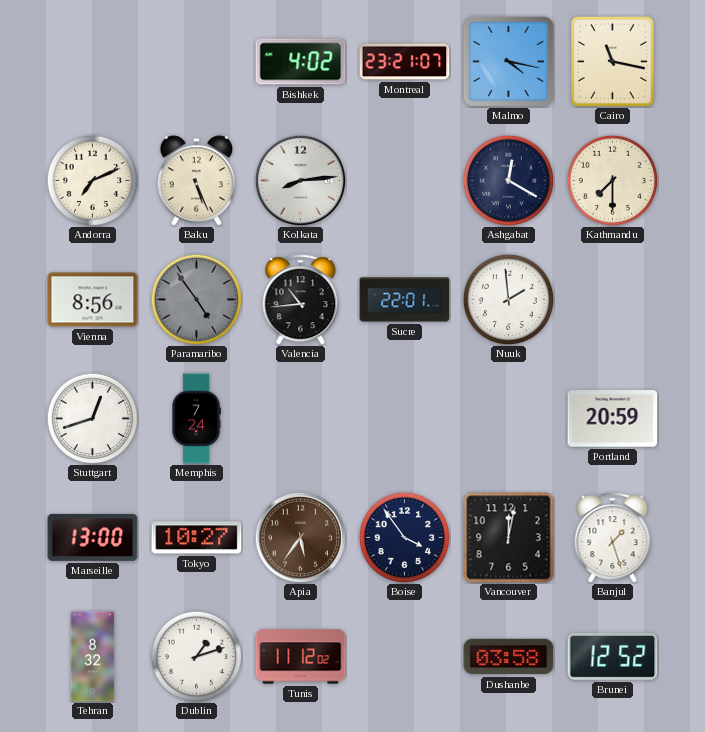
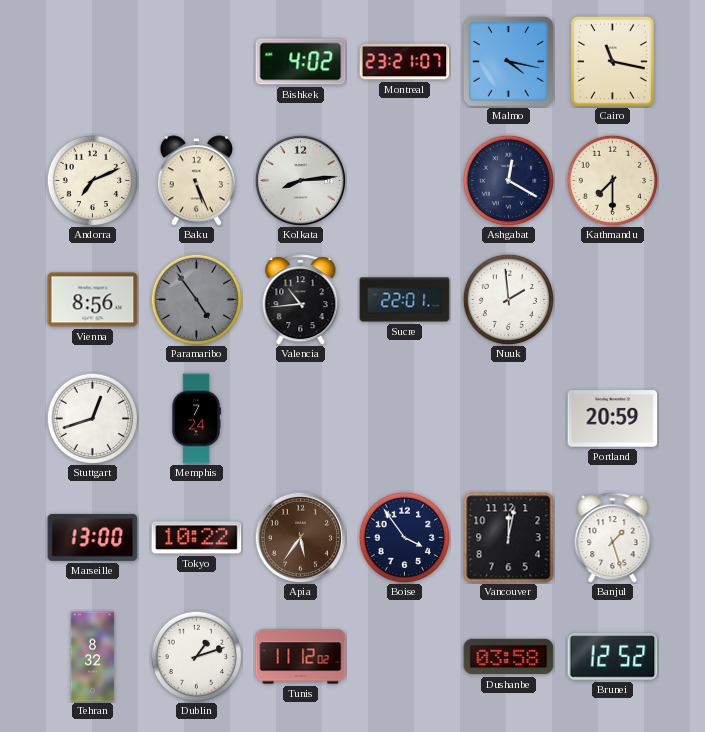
Tokyo: 10:27 -> 10:22
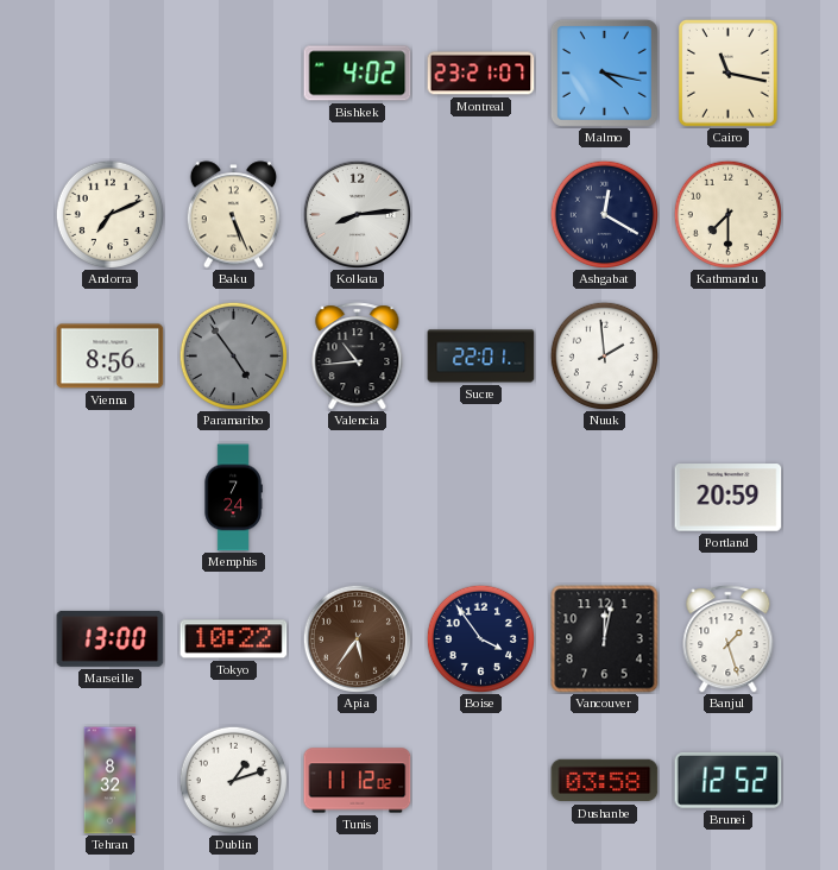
Stuttgart: 12:42 -> none
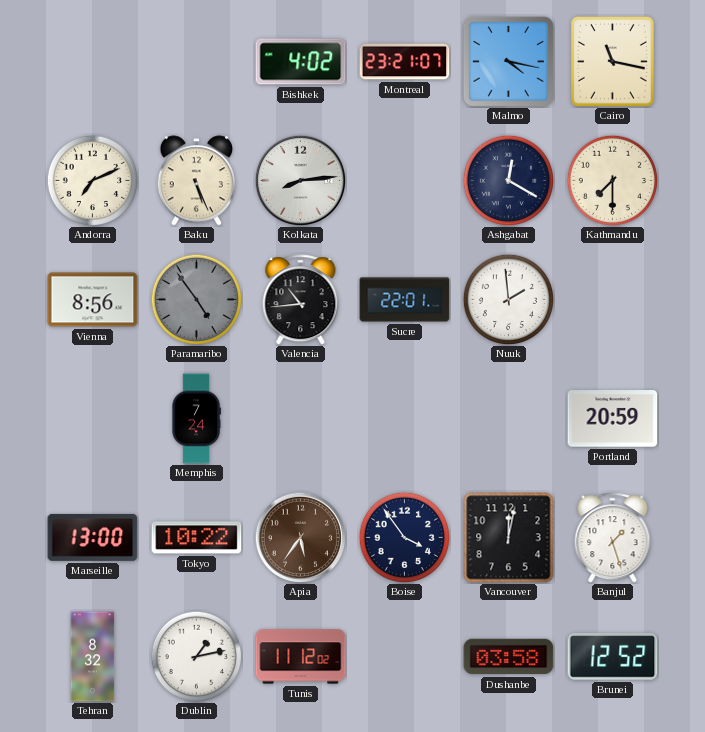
Dublin: 1:12 -> 1:13
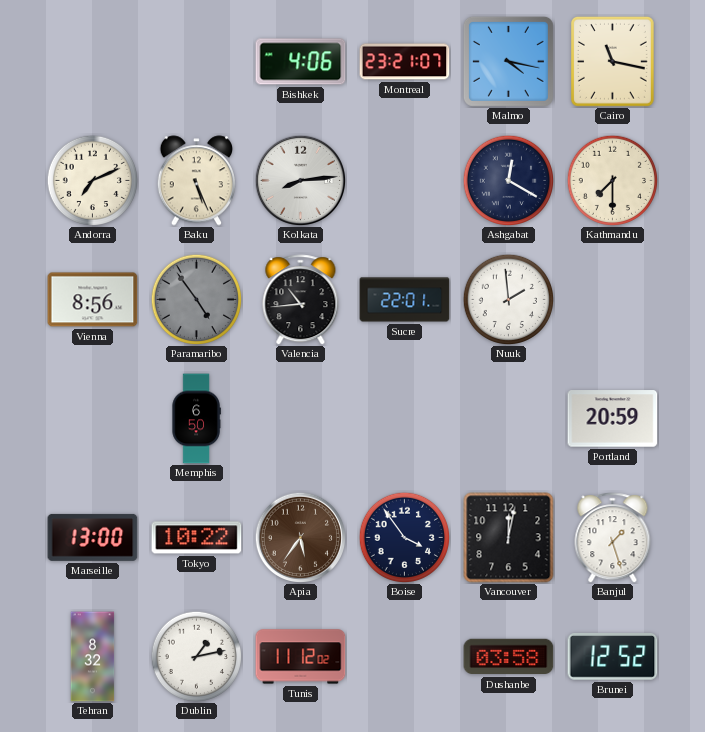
Bishkek: 4:02 -> 4:06
Memphis: 7:24 -> 6:50
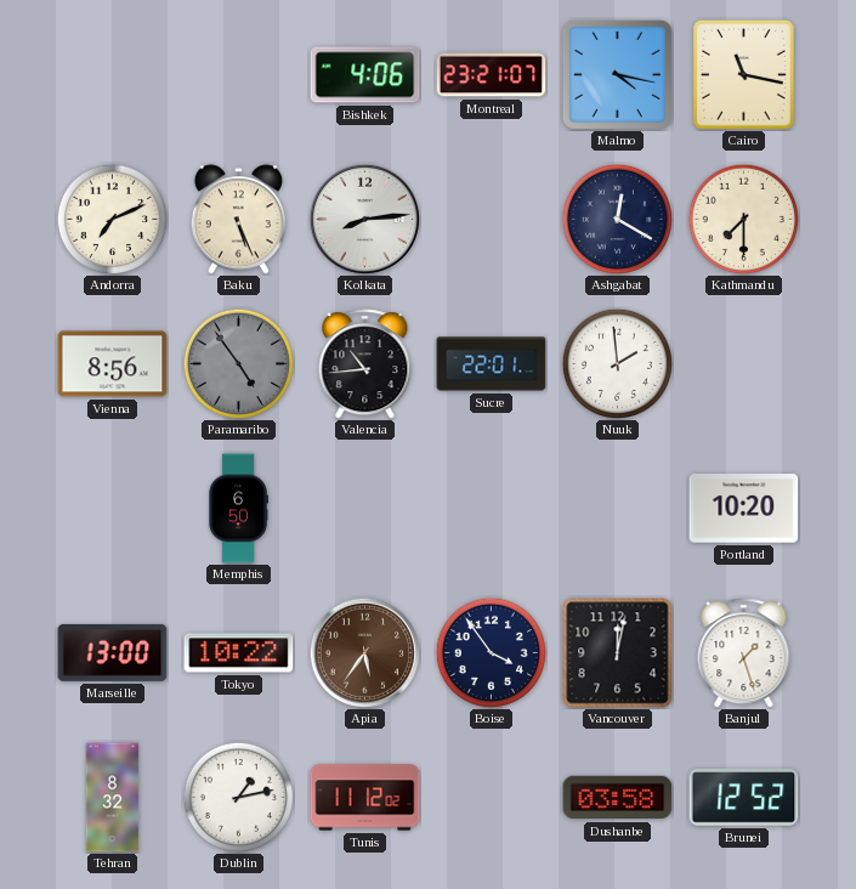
Portland: 20:59 -> 10:20
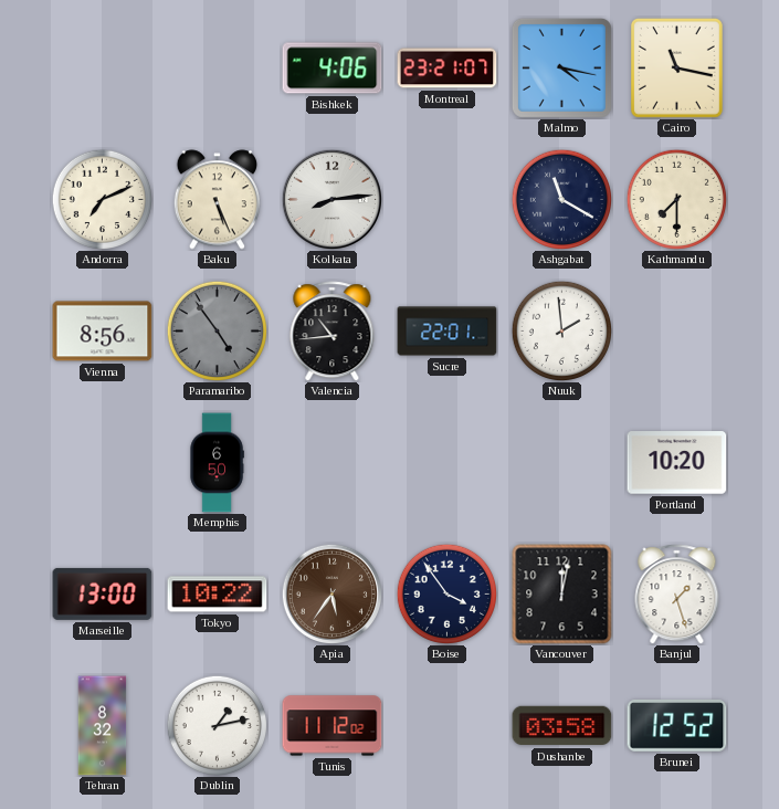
Ashgabat: 12:20 -> 11:20
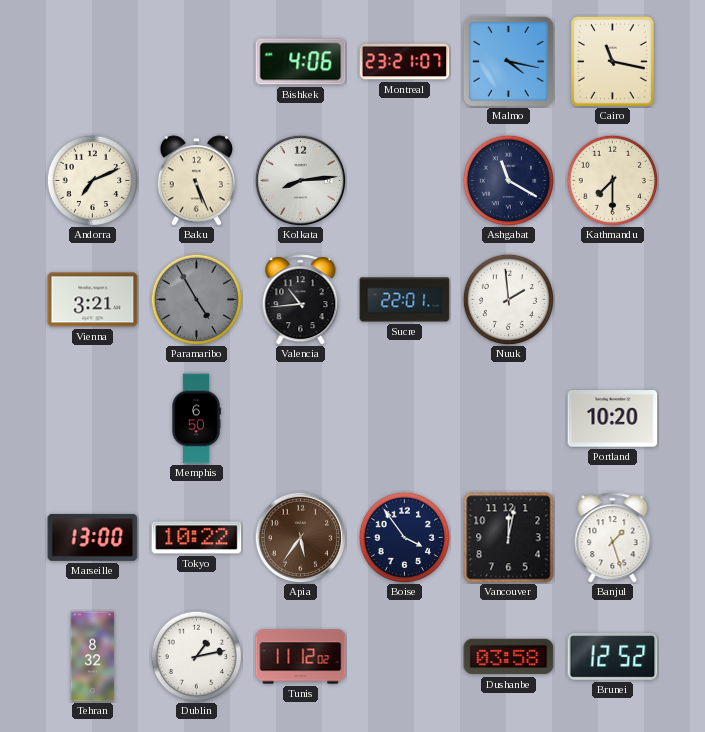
Vienna: 8:56 -> 3:21
Paramaribo: 4:54 -> 4:55
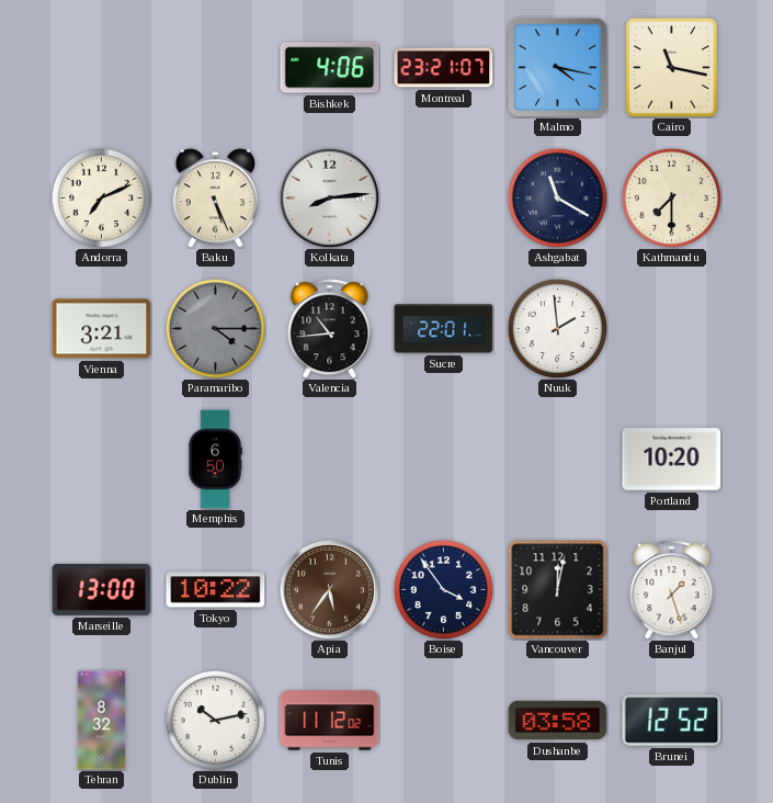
Paramaribo: 4:55 -> 4:15
Dublin: 1:13 -> 10:13
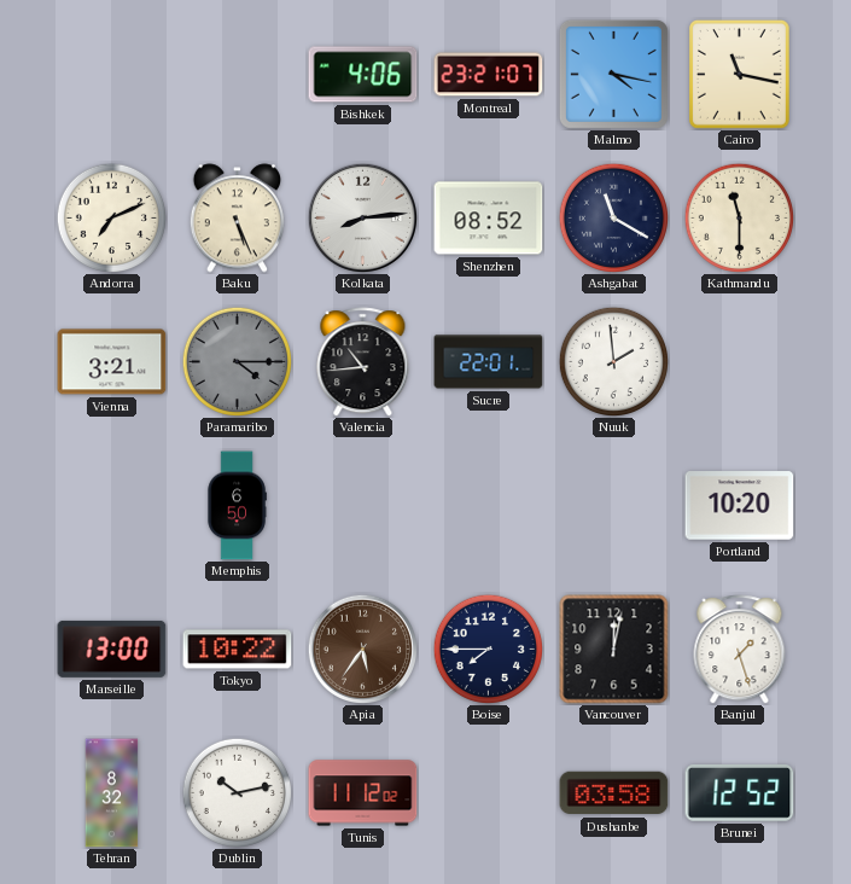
Shenzhen: none -> 08:52
Kathmandu: 7:30 -> 11:30
Boise: 3:54 -> 7:45
